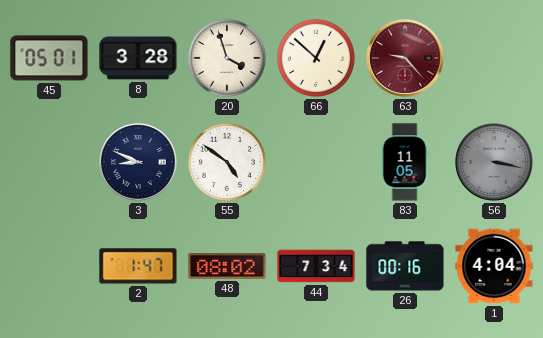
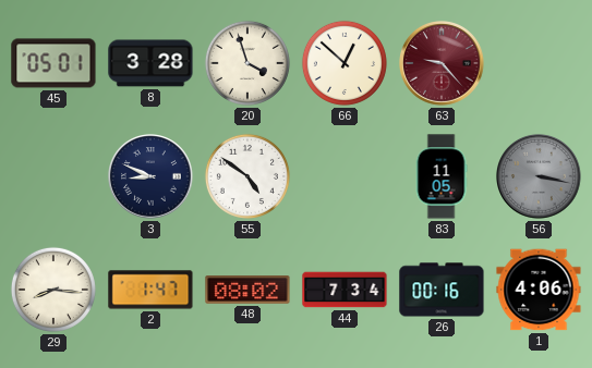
29: none -> 8:16
1: 4:04 -> 4:06
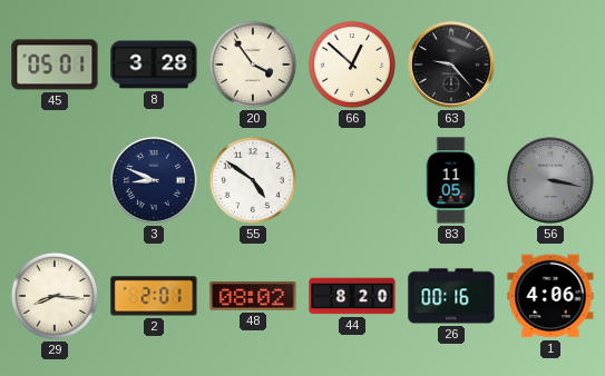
20: 3:57 -> 3:54
63 dial: burgundy -> black
2: 1:47 -> 2:01
44: 7:34 -> 8:20
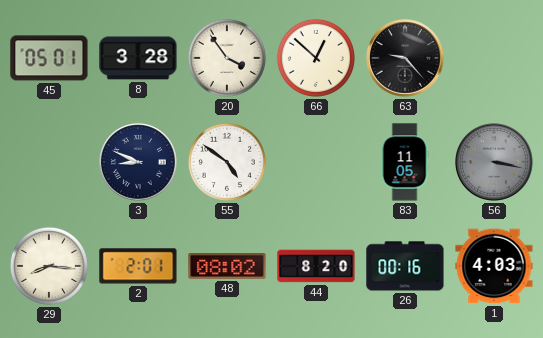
1: 4:06 -> 4:03
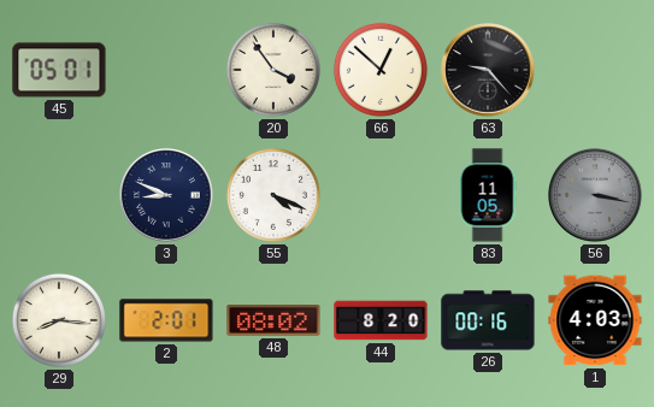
8: 3:28 -> none
55: 4:51 -> 4:19
